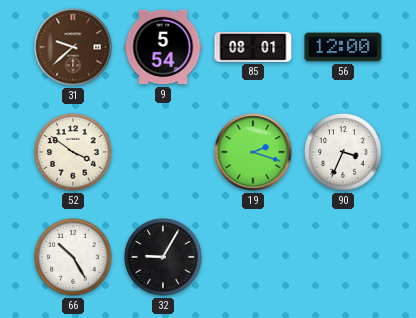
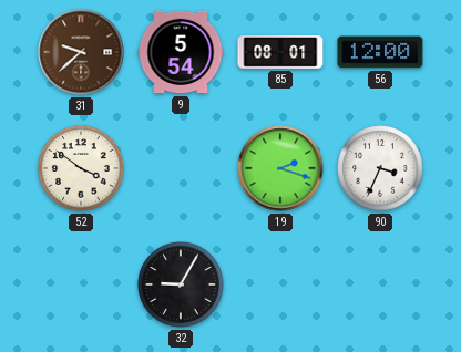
66: 10:25 -> none
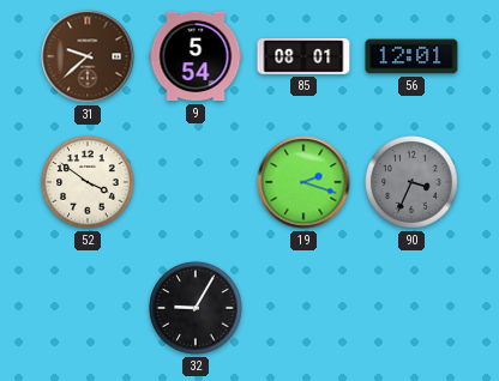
56: 12:00 -> 12:01
90 dial: white -> grey
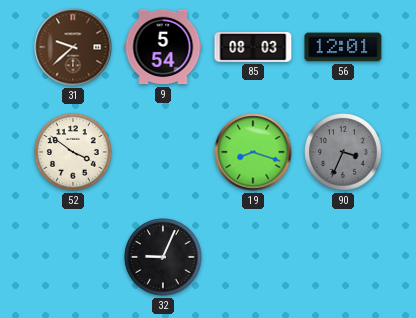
85: 08:01 -> 08:03
19: 2:18 -> 8:18
32: 9:05 -> 9:04
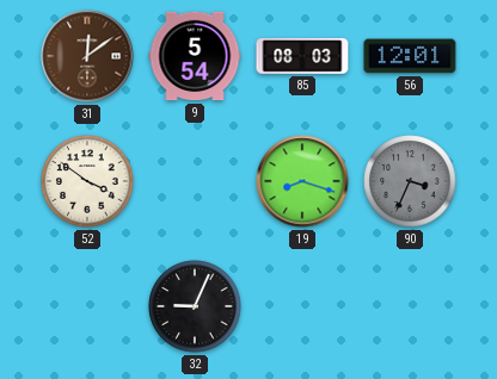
31: 9:38 -> 12:09
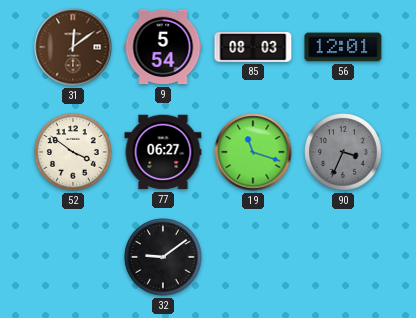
77: none -> 06:27
19: 8:18 -> 11:18
32: 9:04 -> 9:09
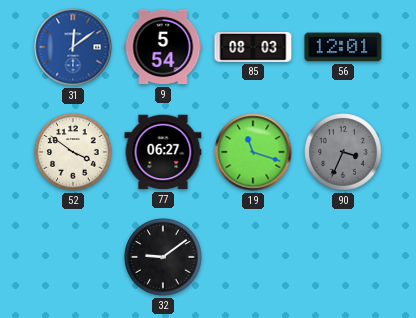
31 dial: brown -> blue
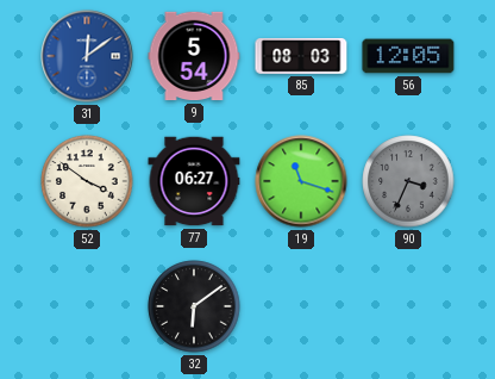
56: 12:01 -> 12:05
32: 9:09 -> 6:09
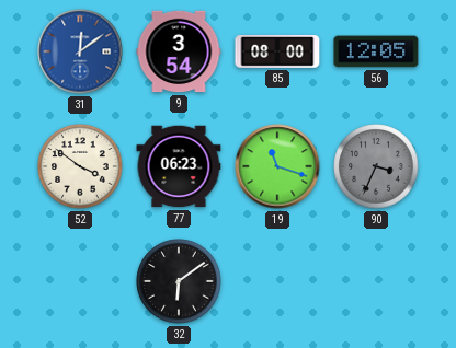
9: 5:54 -> 3:54
85: 08:03 -> 08:00
77: 06:27 -> 06:23
